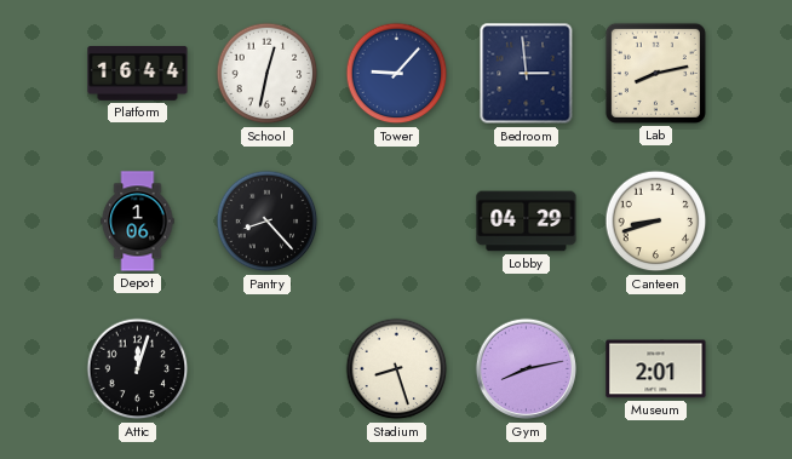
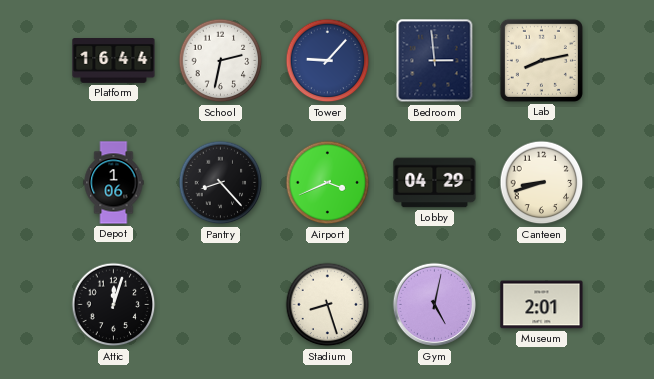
School: 12:32 -> 2:32
Airport: none -> 3:41
Gym: 8:13 -> 5:02
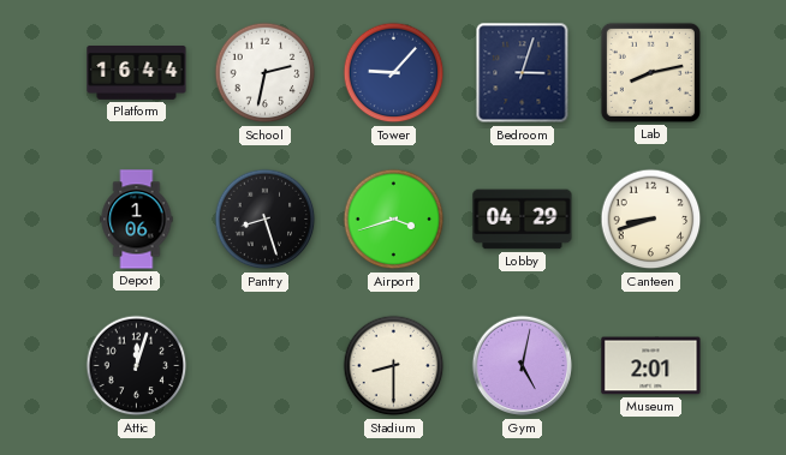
Bedroom: 2:59 -> 3:03
Pantry: 8:23 -> 8:27
Airport: 3:41 -> 3:42
Stadium: 8:27 -> 8:30
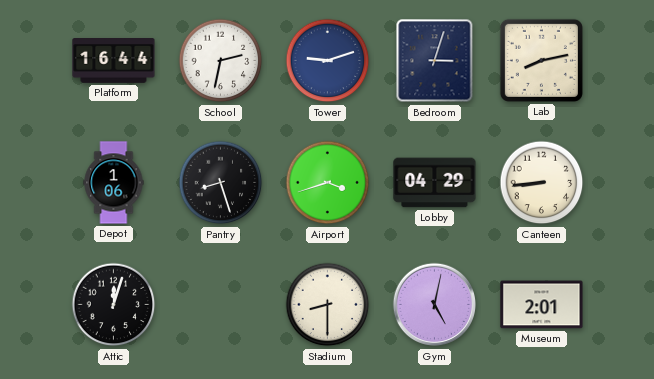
Tower: 9:07 -> 9:12
Canteen: 8:42 -> 8:44
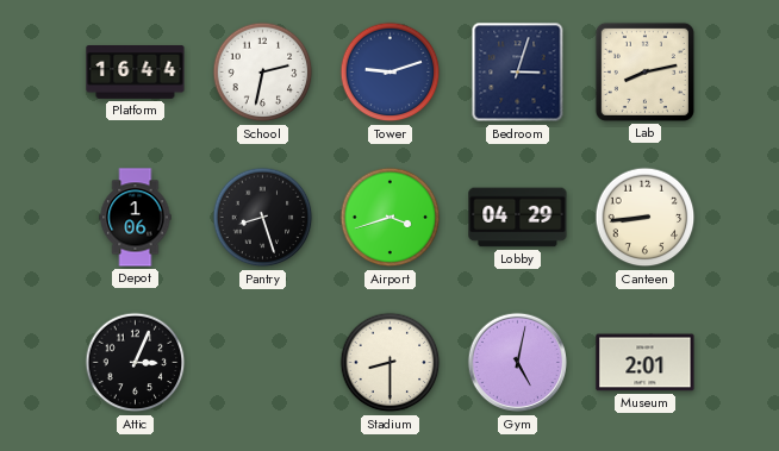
Attic: 12:03 -> 3:04
